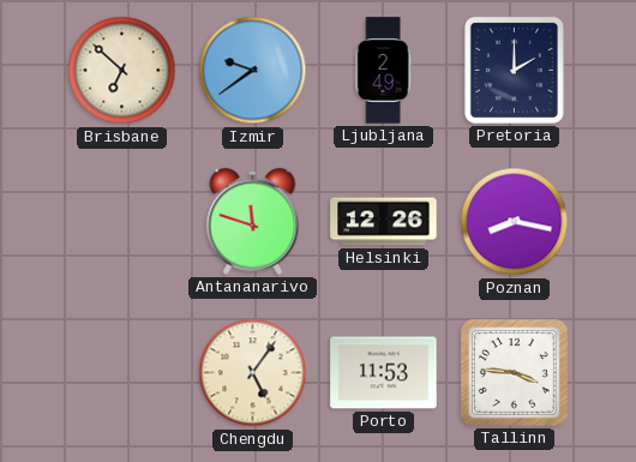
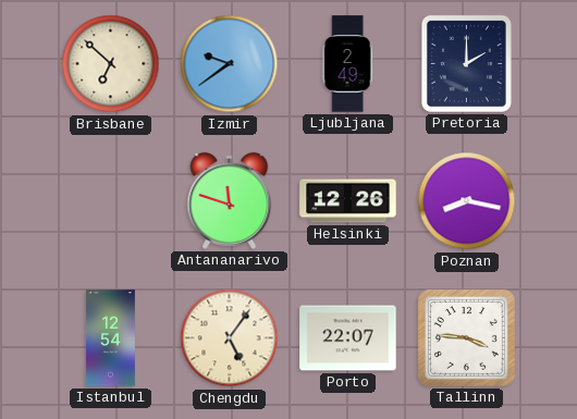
Istanbul: none -> 12:54
Porto: 11:53 -> 22:07
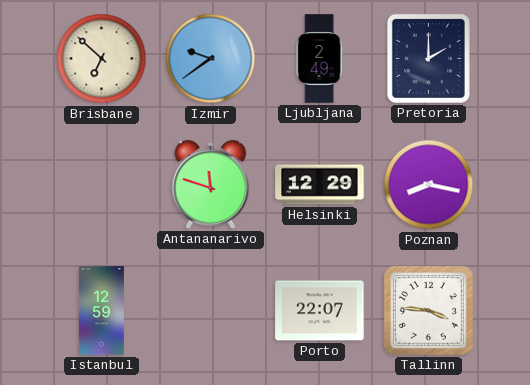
Helsinki: 12:26 -> 12:29
Istanbul: 12:54 -> 12:59
Chengdu: 5:06 -> none
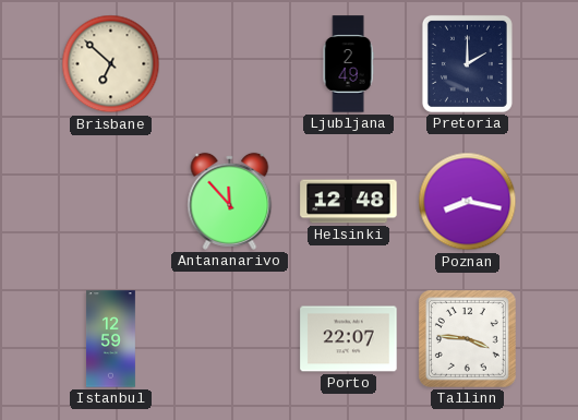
Izmir: 9:39 -> none
Antananarivo: 11:48 -> 11:53
Helsinki: 12:29 -> 12:48
